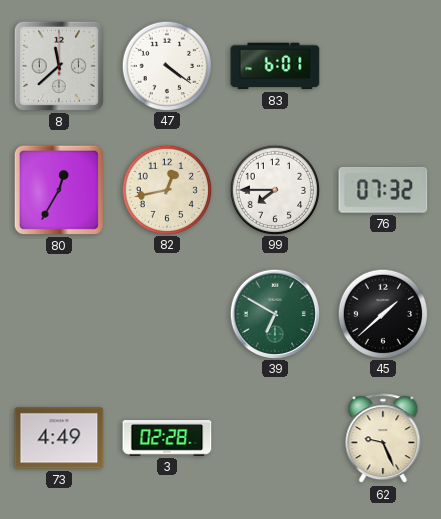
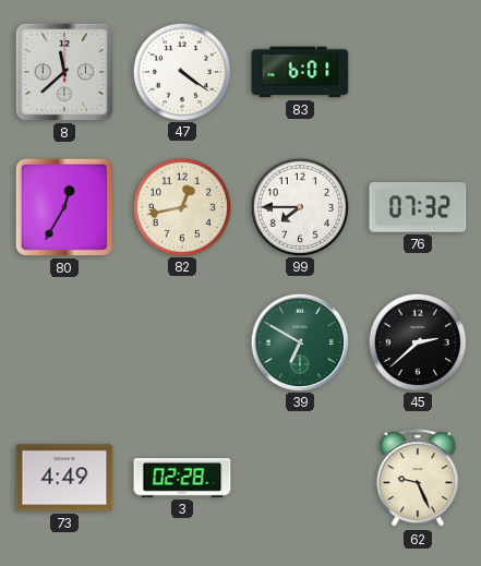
45: 1:38 -> 2:38
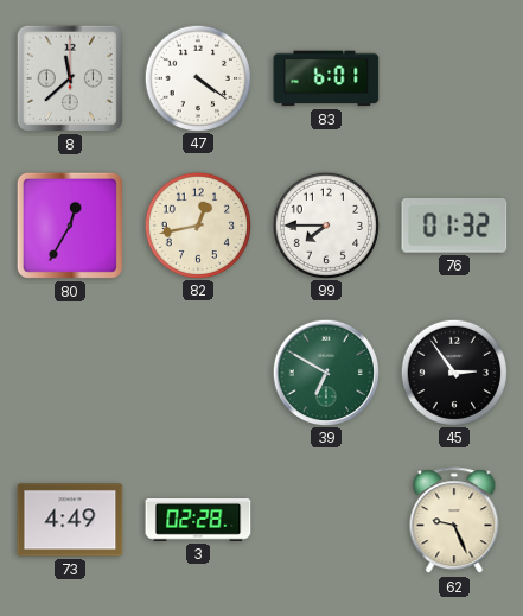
76: 07:32 -> 01:32
45: 2:38 -> 2:54
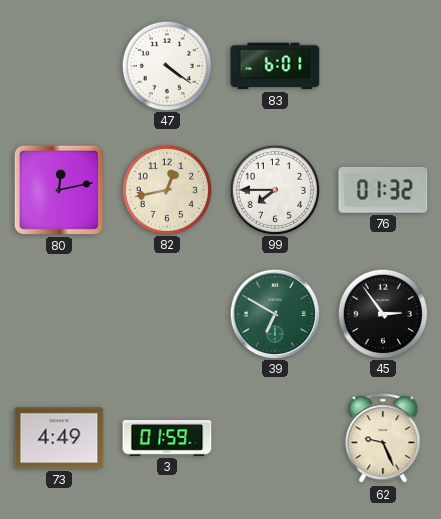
8: 11:38 -> none
80: 12:35 -> 12:13
3: 02:28 -> 01:59
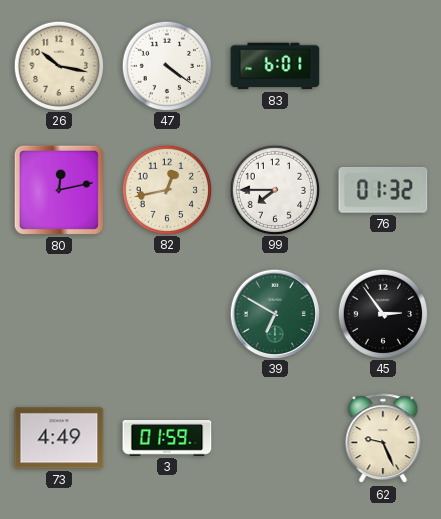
26: none -> 10:17
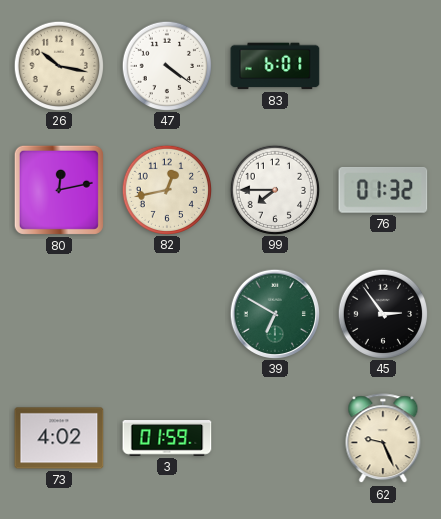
73: 4:49 -> 4:02
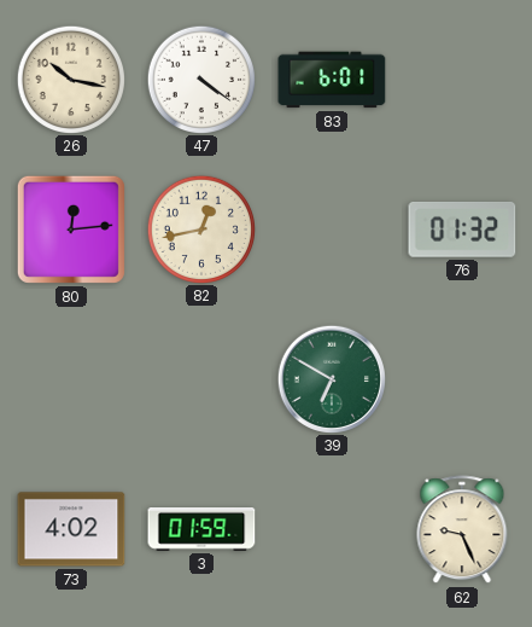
80: 12:13 -> 12:14
99: 7:45 -> none
45: 2:54 -> none
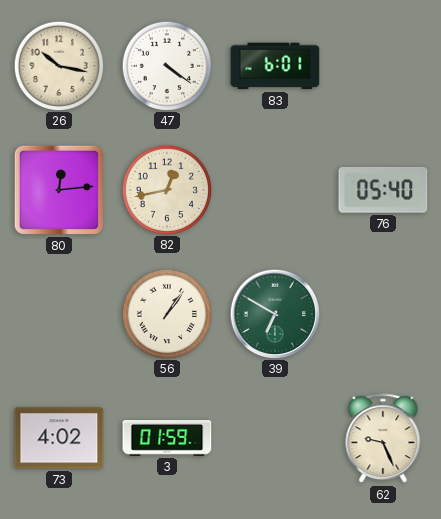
76: 01:32 -> 05:40
56: none -> 1:06
